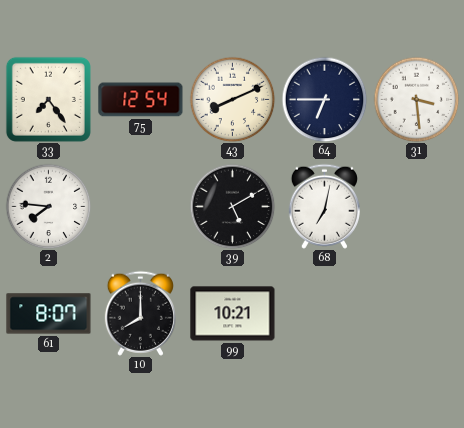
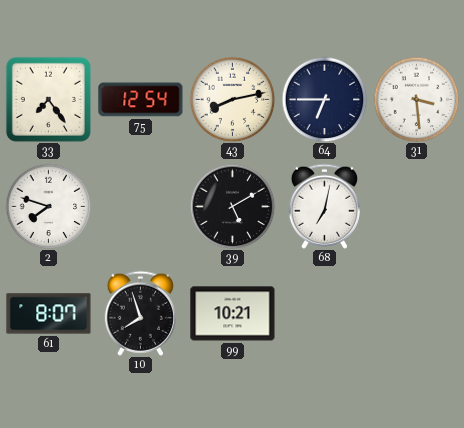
43: 8:11 -> 8:13
2: 7:46 -> 7:48
10: 8:00 -> 7:57
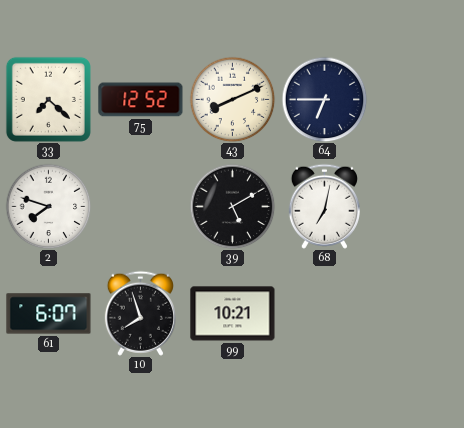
33: 7:24 -> 7:22
75: 12:54 -> 12:52
43: 8:13 -> 8:11
31: 3:29 -> none
61: 8:07 -> 6:07
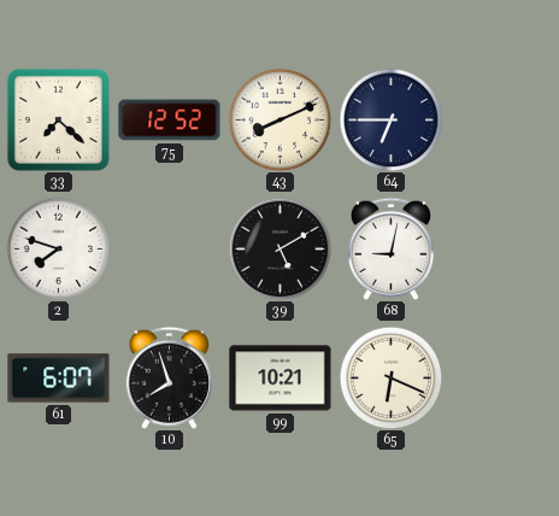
68: 7:02 -> 9:02
65: none -> 6:19
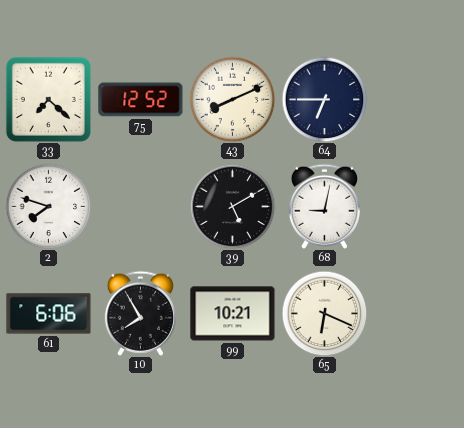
61: 6:07 -> 6:06
10: 7:57 -> 7:55
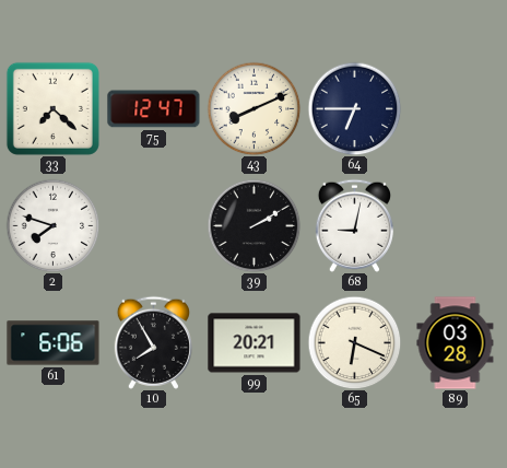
75: 12:52 -> 12:47
39: 5:10 -> 2:10
99: 10:21 -> 20:21
89: none -> 03:28
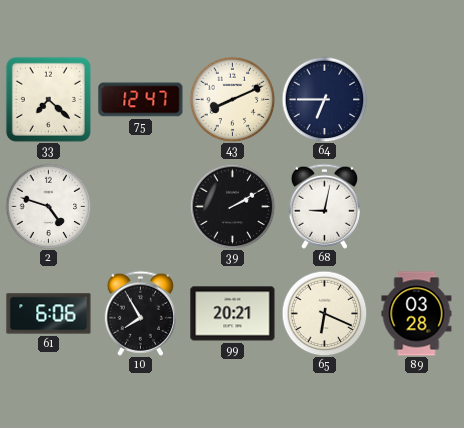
2: 7:48 -> 4:48
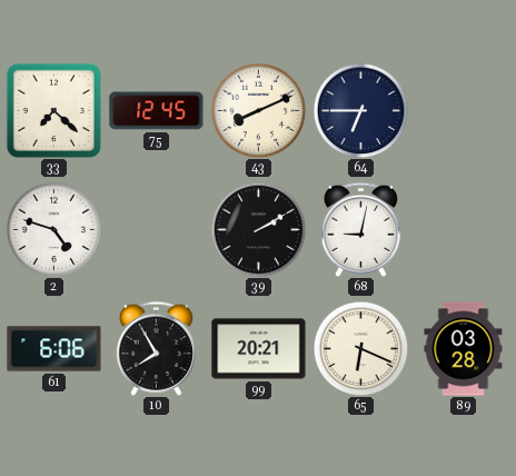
75: 12:47 -> 12:45
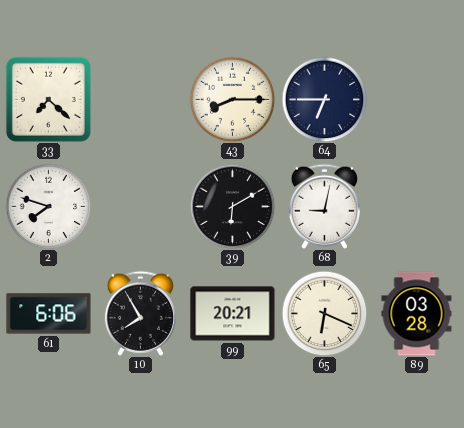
75: 12:45 -> none
43: 8:11 -> 8:15
2: 4:48 -> 7:48
39: 2:10 -> 6:10
